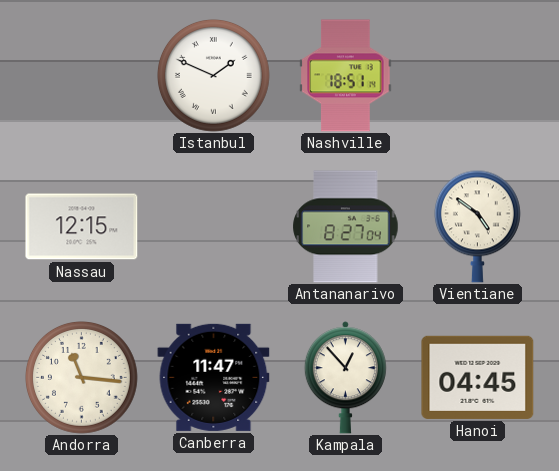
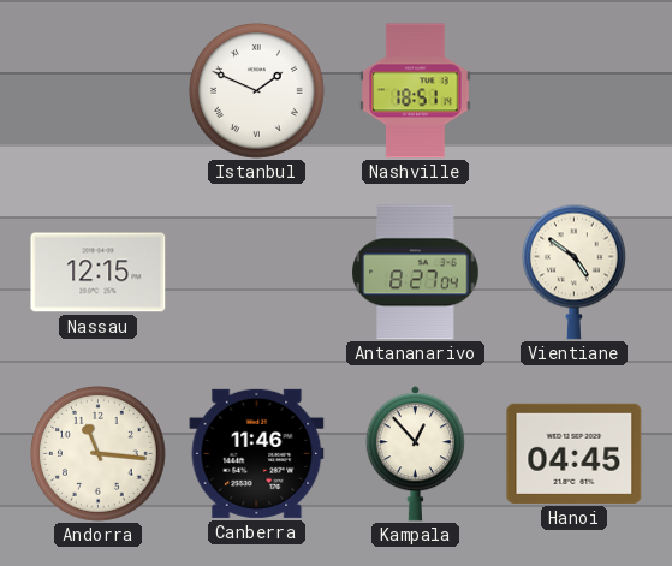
Canberra: 11:47 -> 11:46
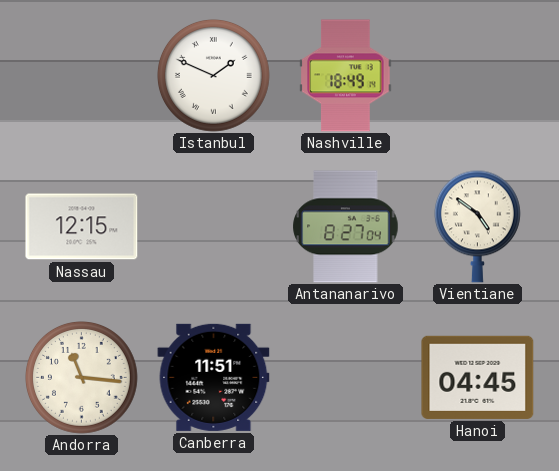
Nashville: 18:51 -> 18:49
Canberra: 11:46 -> 11:51
Kampala: 12:53 -> none
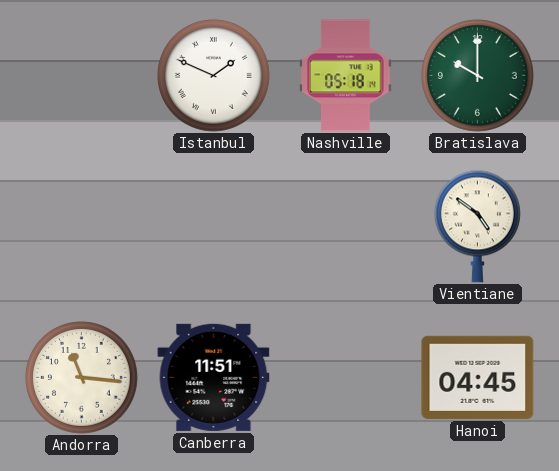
Nashville: 18:49 -> 05:18
Bratislava: none -> 10:00
Nassau: 12:15 -> none
Antananarivo: 8:27 -> none
